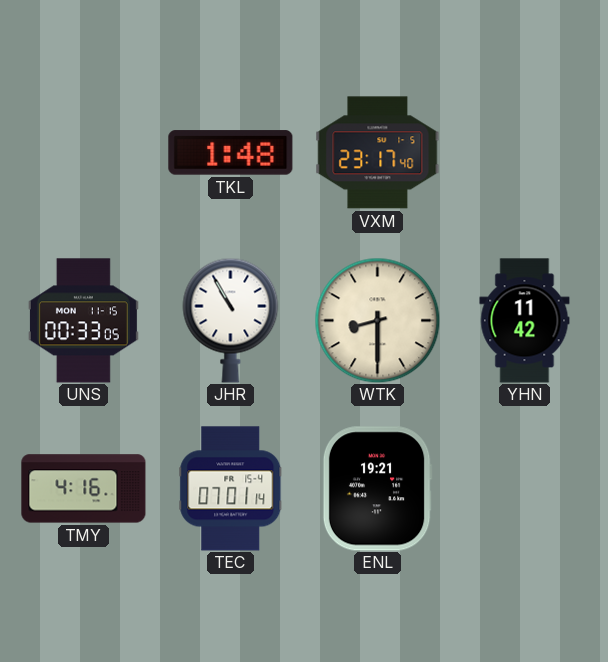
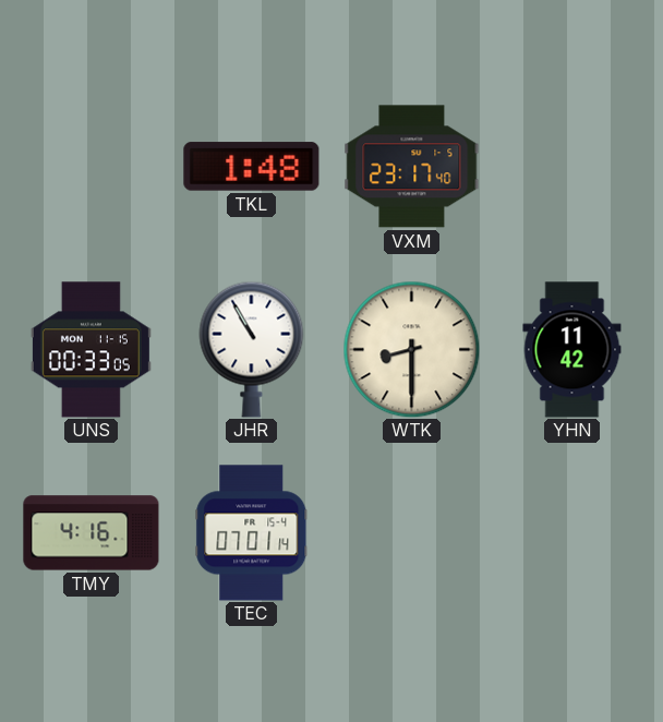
ENL: 19:21 -> none
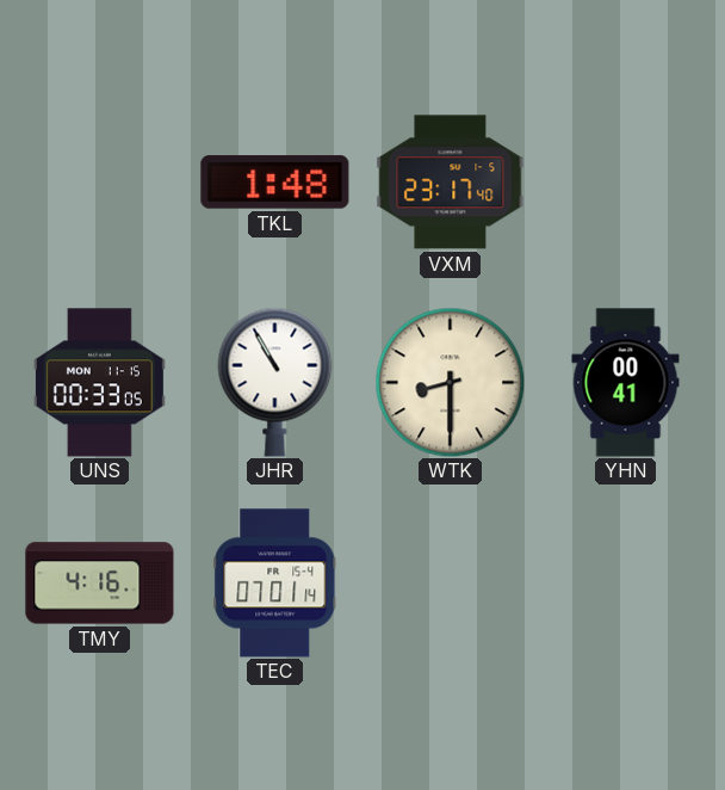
YHN: 11:42 -> 00:41
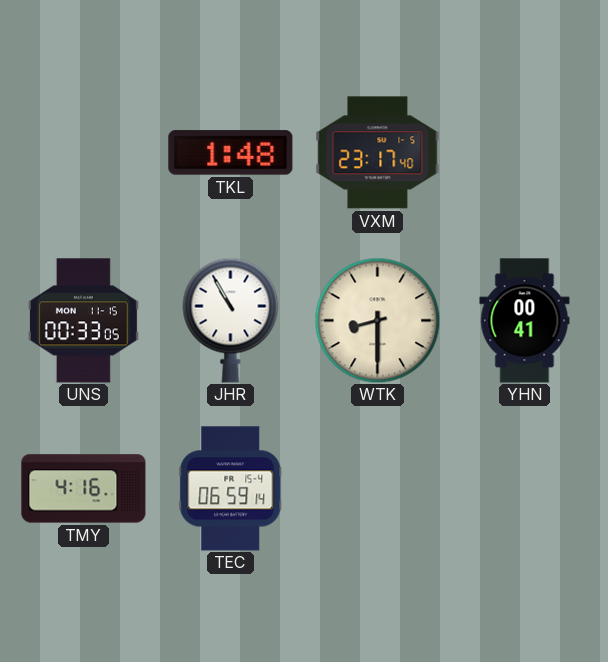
TEC: 07:01 -> 06:59
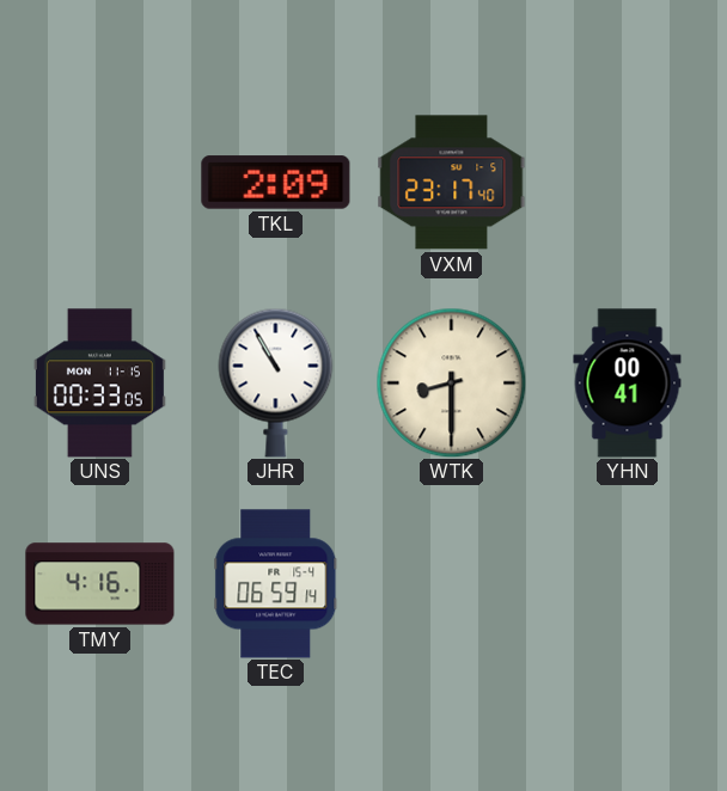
TKL: 1:48 -> 2:09
